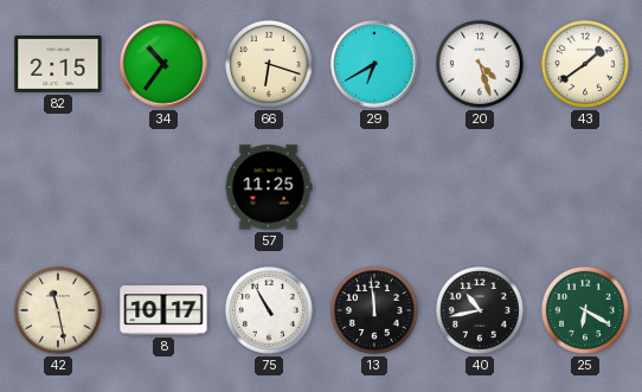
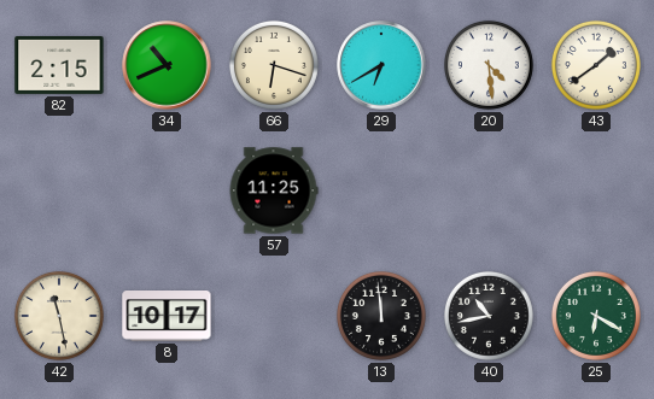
34: 10:36 -> 10:41
20: 4:27 -> 4:29
75: 10:55 -> none
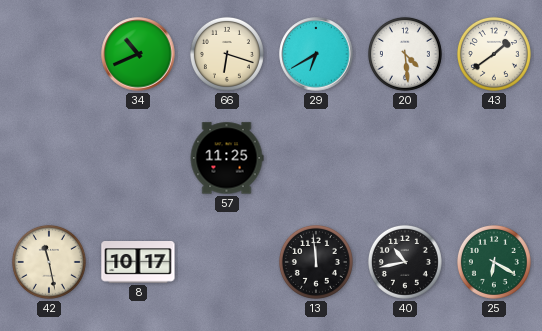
82: 2:15 -> none
